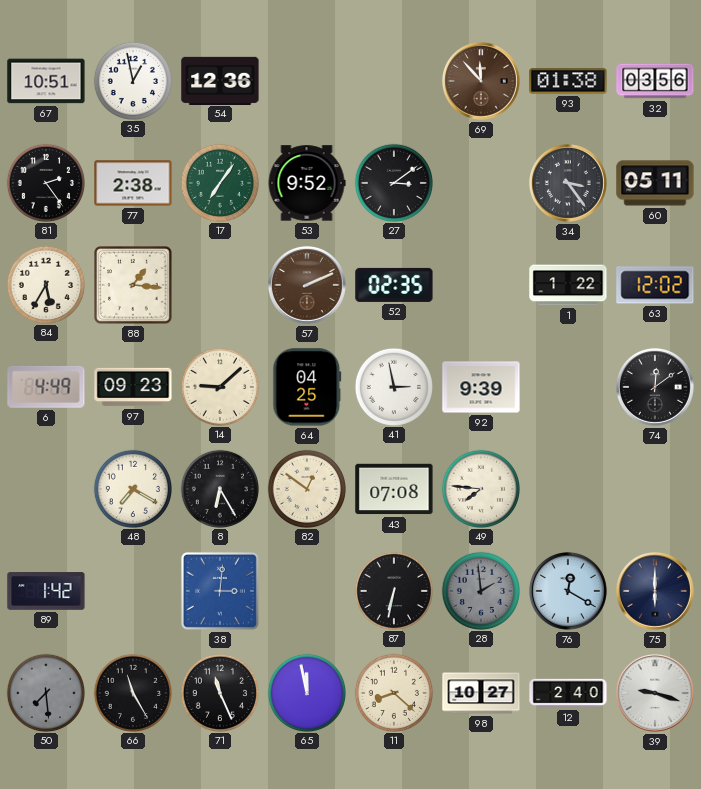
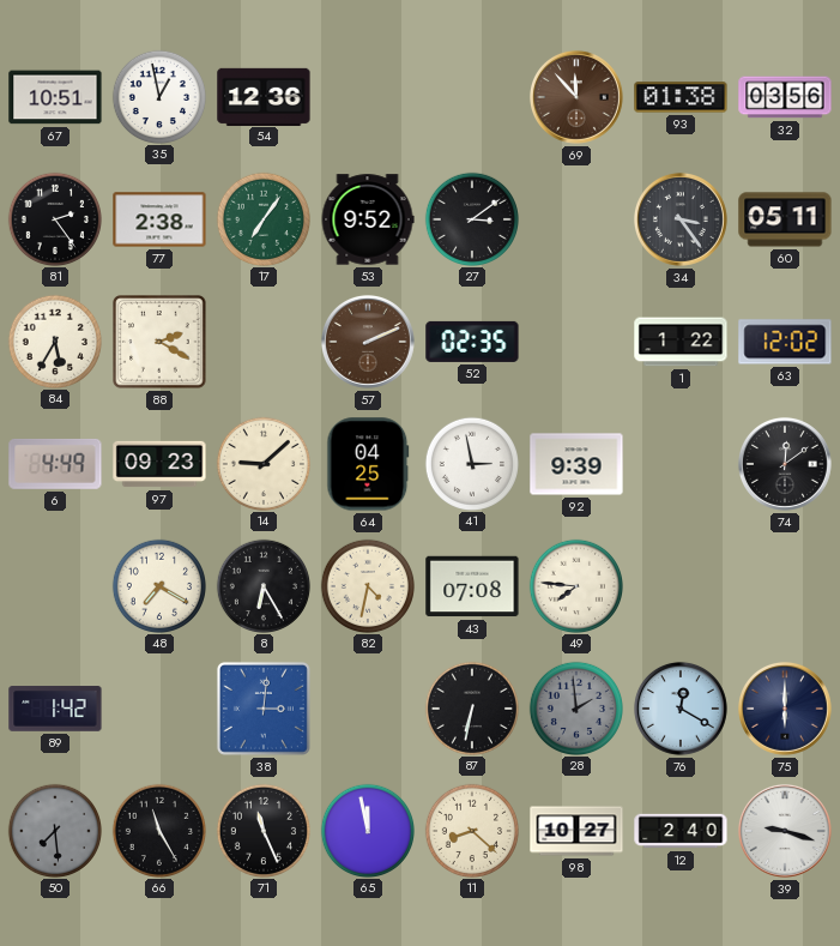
88: 1:16 -> 2:20
82: 12:51 -> 4:32
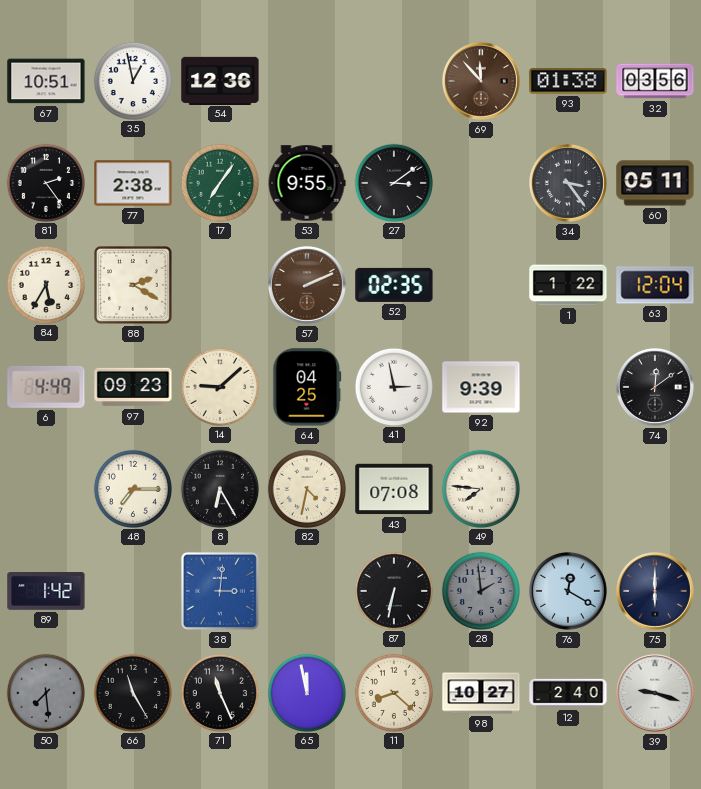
53: 9:52 -> 9:55
63: 12:02 -> 12:04
48: 7:20 -> 7:15
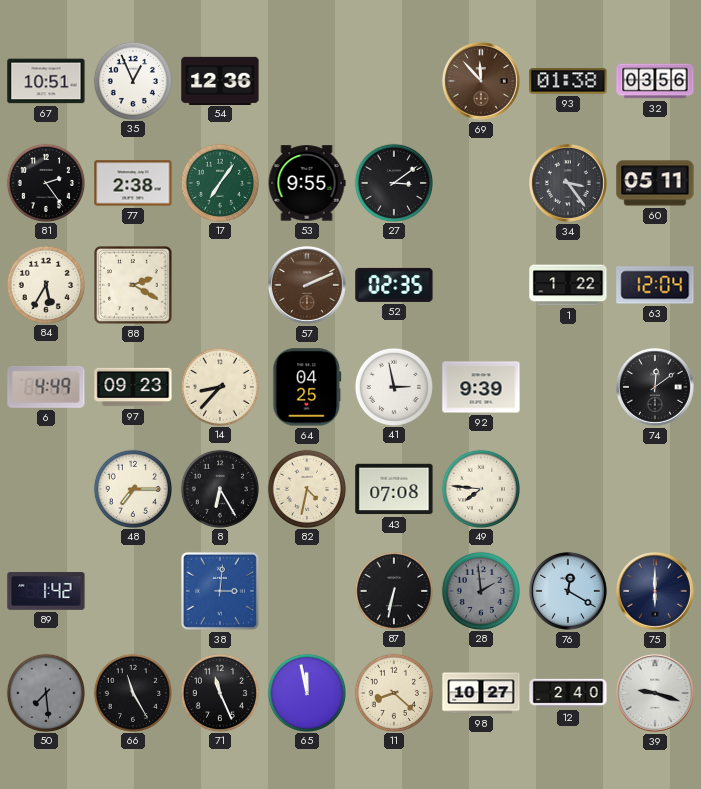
35: 12:58 -> 12:56
14: 9:08 -> 8:37
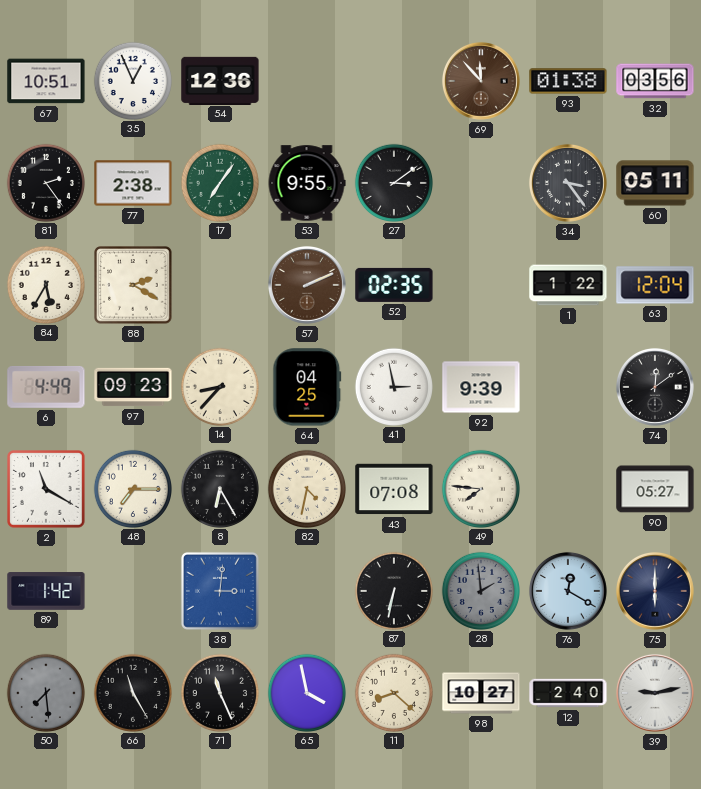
2: none -> 11:20
90: none -> 05:27
65: 11:58 -> 3:58
39: 9:18 -> 9:13
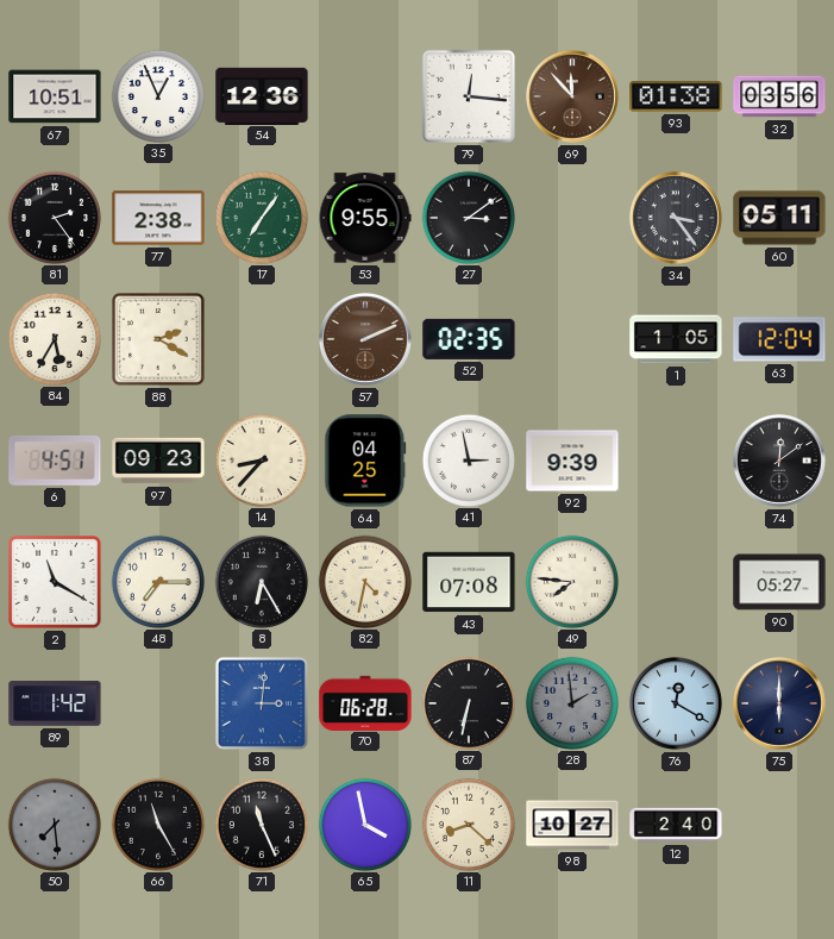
79: none -> 12:16
1: 1:22 -> 1:05
6: 4:49 -> 4:51
70: none -> 06:28
39: 9:13 -> none
